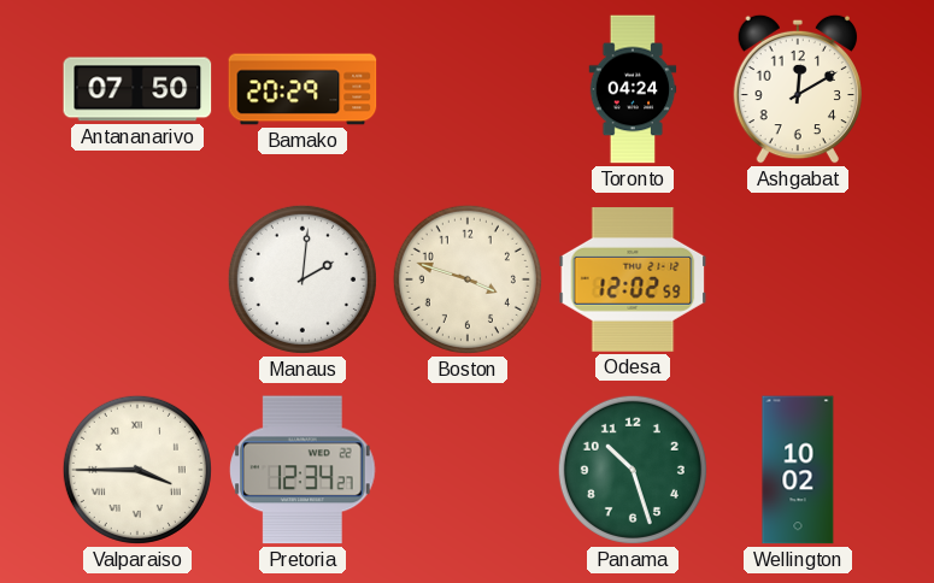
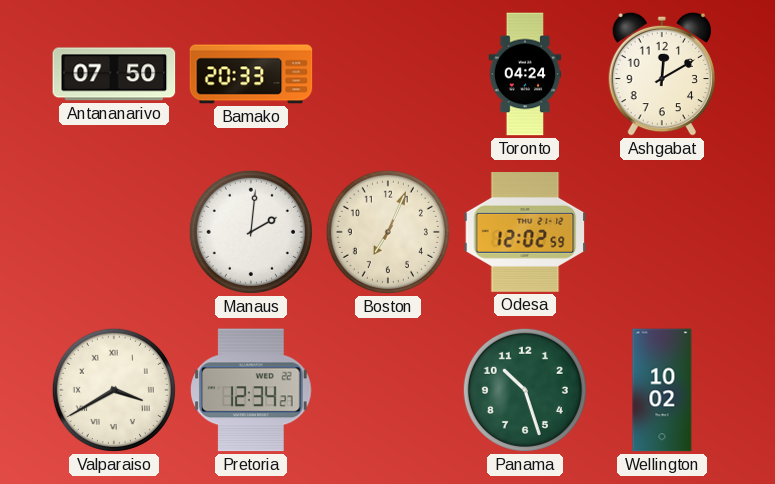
Bamako: 20:29 -> 20:33
Boston: 3:48 -> 7:04
Valparaiso: 3:45 -> 3:40
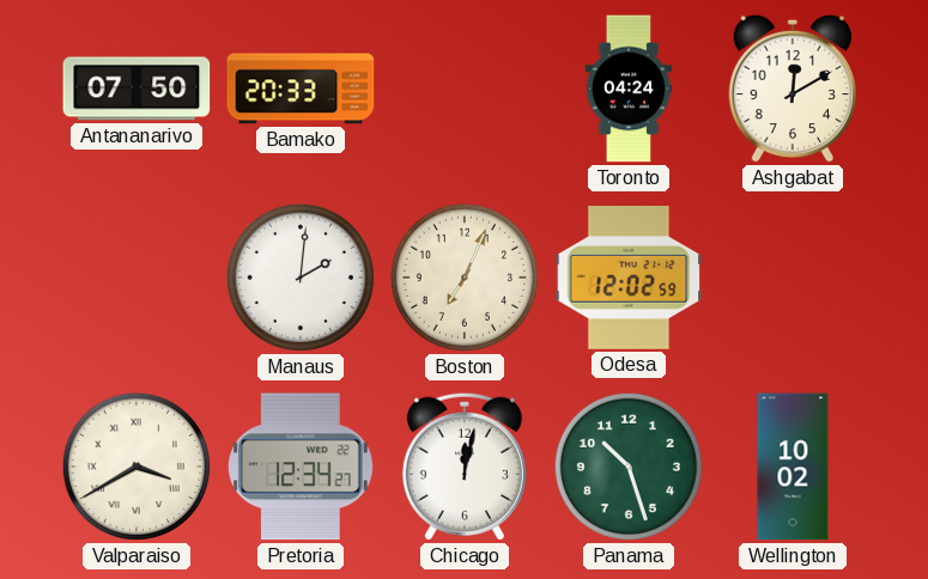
Chicago: none -> 12:02
